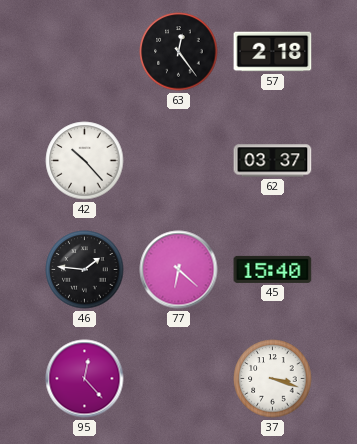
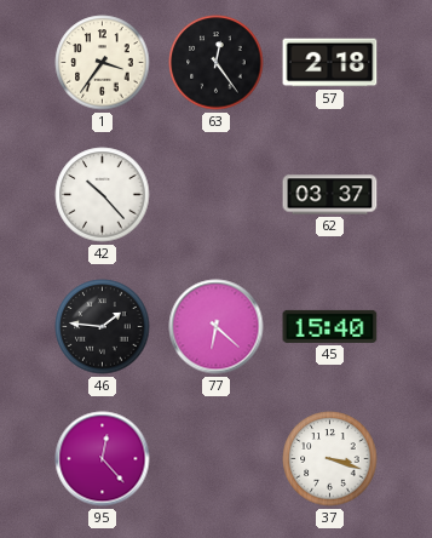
1: none -> 3:36
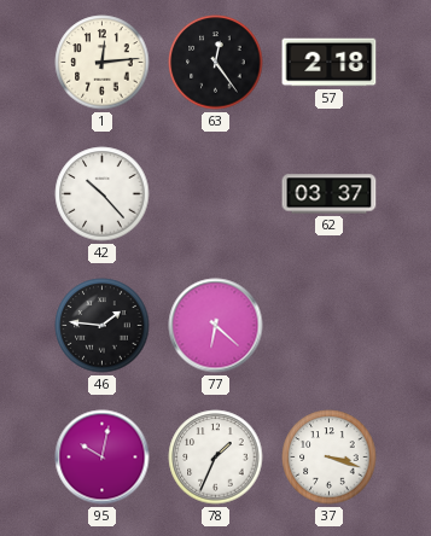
1: 3:36 -> 12:14
45: 15:40 -> none
95: 12:23 -> 10:02
78: none -> 1:34
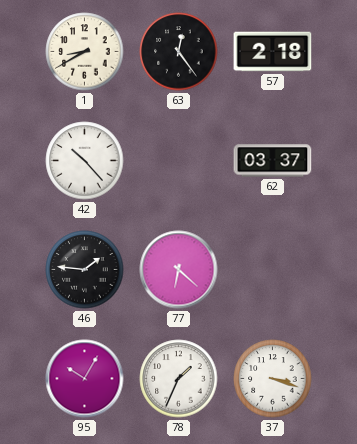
1: 12:14 -> 8:40
95: 10:02 -> 10:05
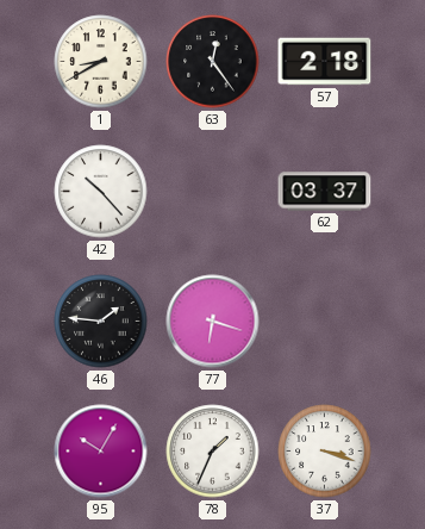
77: 6:22 -> 6:18
